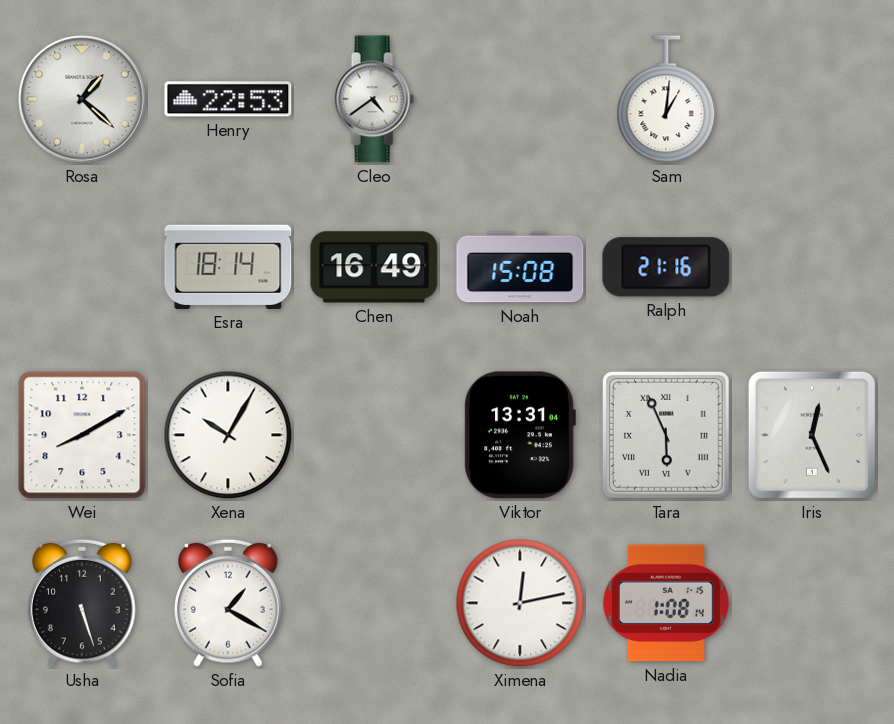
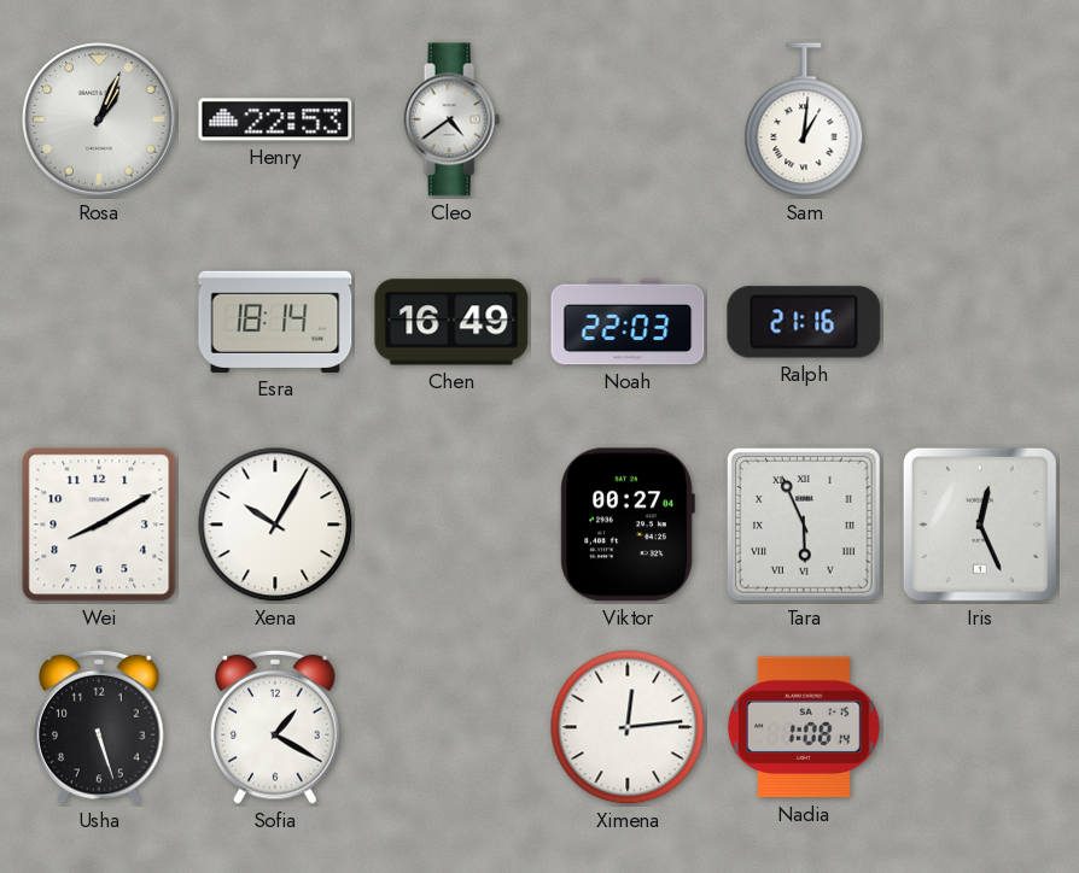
Rosa: 1:22 -> 1:04
Noah: 15:08 -> 22:03
Viktor: 13:31 -> 00:27
Ximena: 12:13 -> 12:14
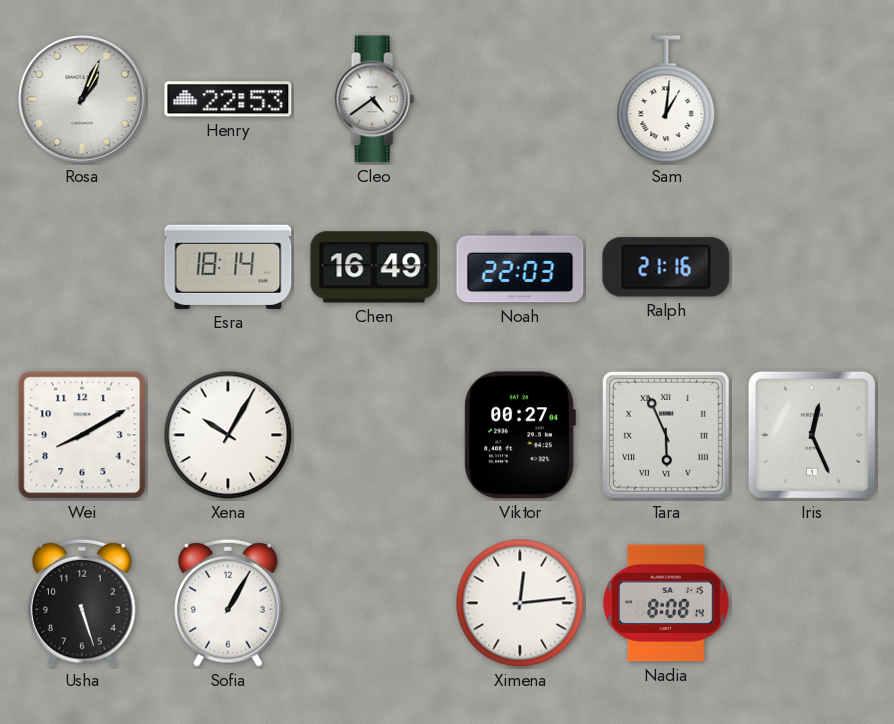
Sofia: 1:20 -> 1:05
Nadia: 1:08 -> 8:08
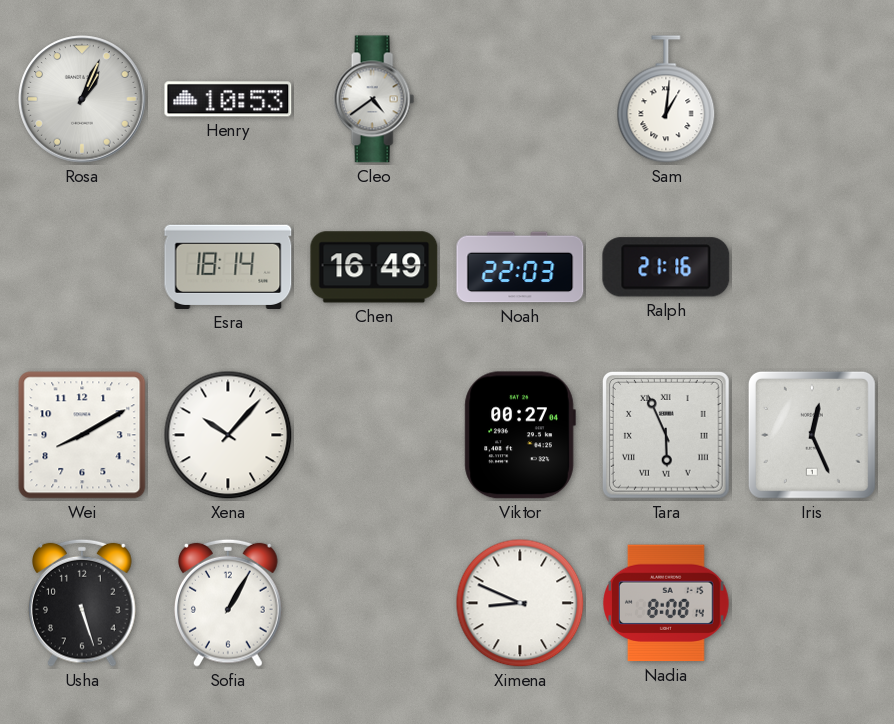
Henry: 22:53 -> 10:53
Xena: 10:05 -> 10:07
Ximena: 12:14 -> 8:49
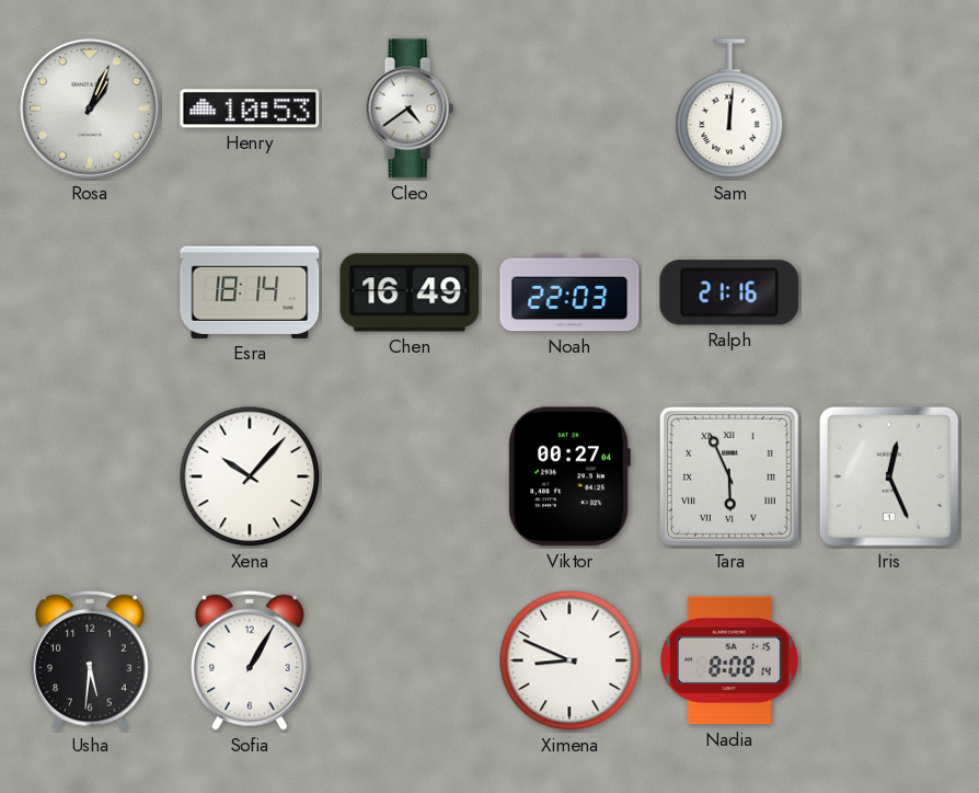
Sam: 1:01 -> 12:01
Wei: 8:10 -> none
Usha: 5:27 -> 5:31
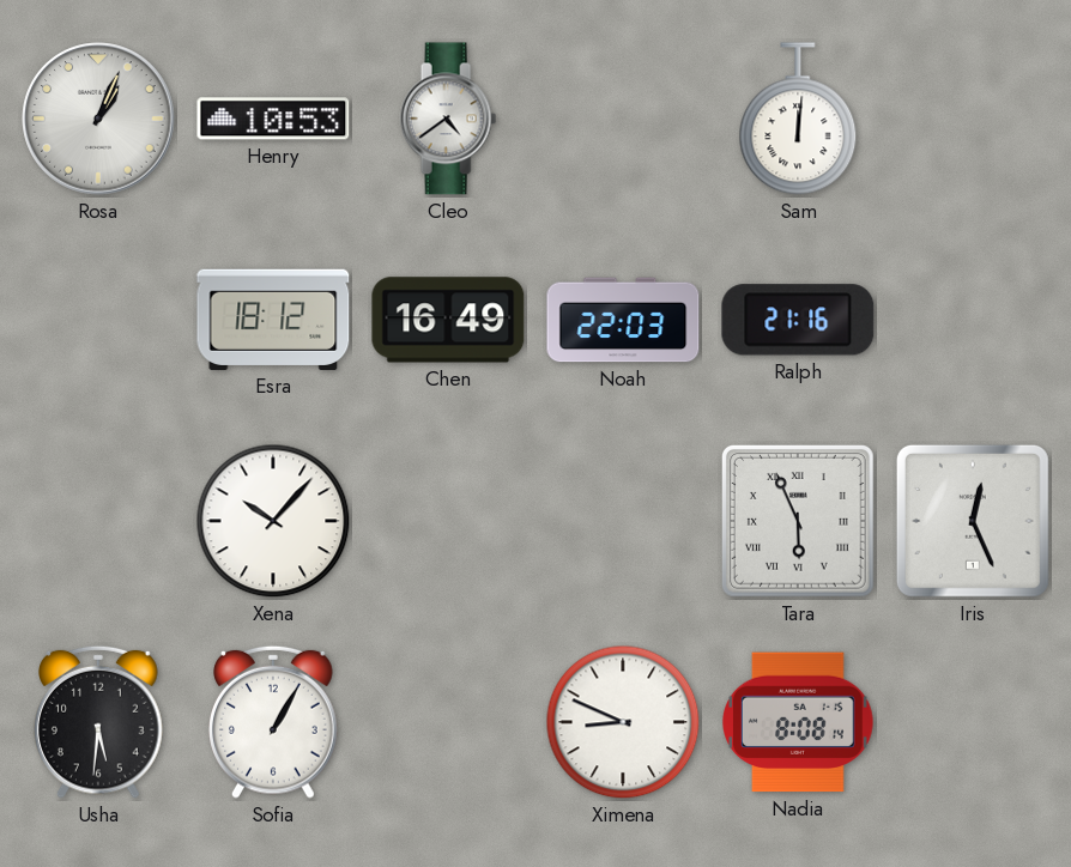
Esra: 18:14 -> 18:12
Viktor: 00:27 -> none
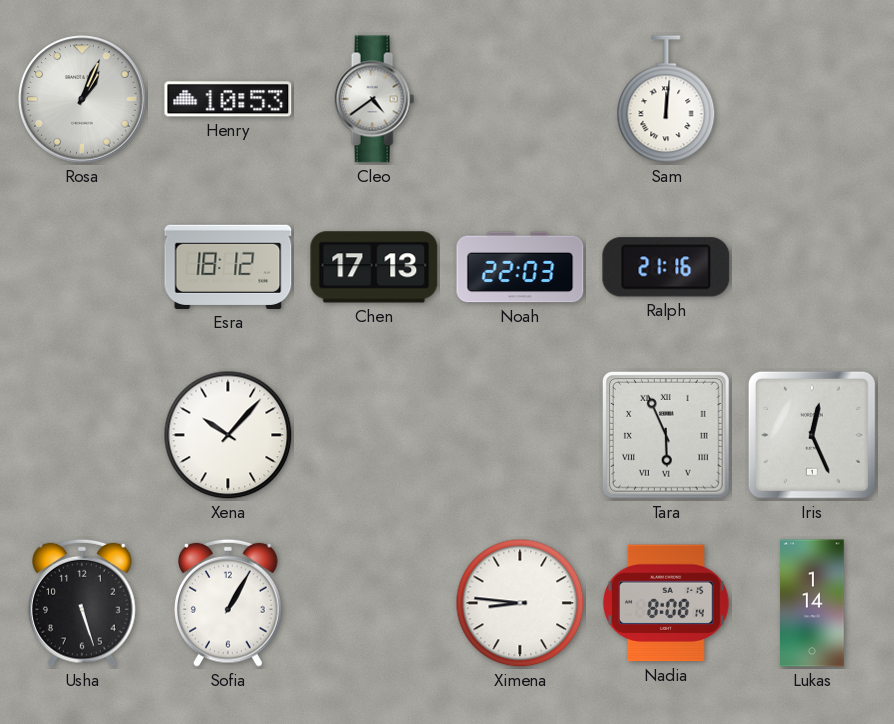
Chen: 16:49 -> 17:13
Usha: 5:31 -> 5:27
Ximena: 8:49 -> 8:46
Lukas: none -> 1:14
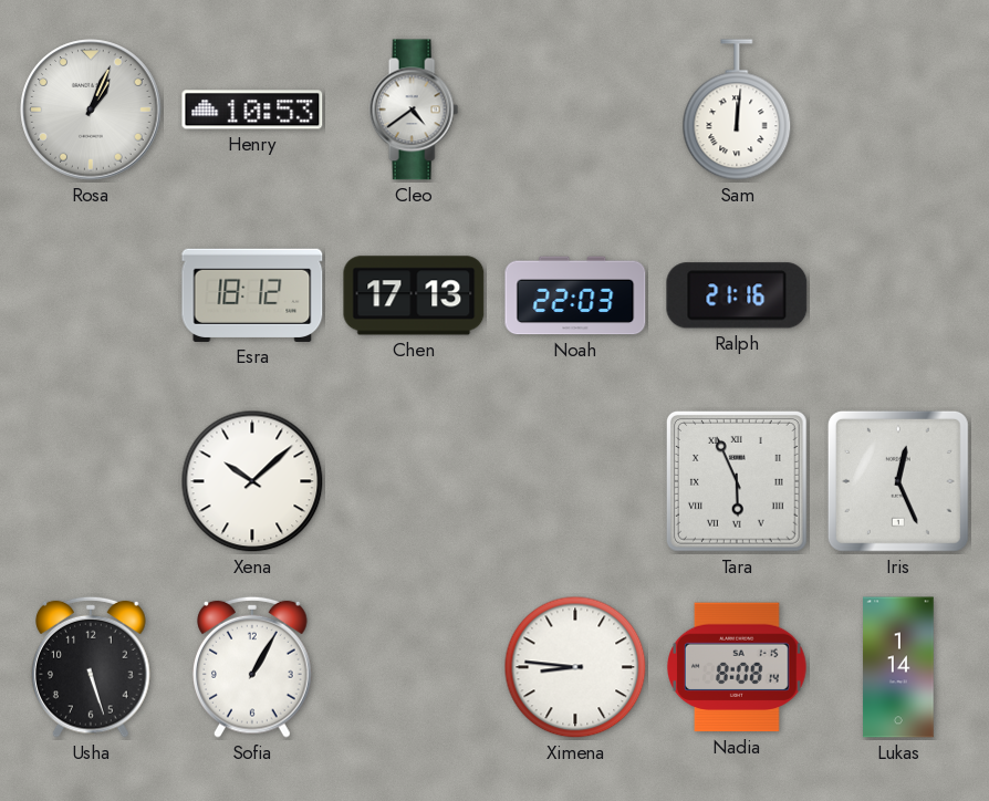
Xena: 10:07 -> 10:08
